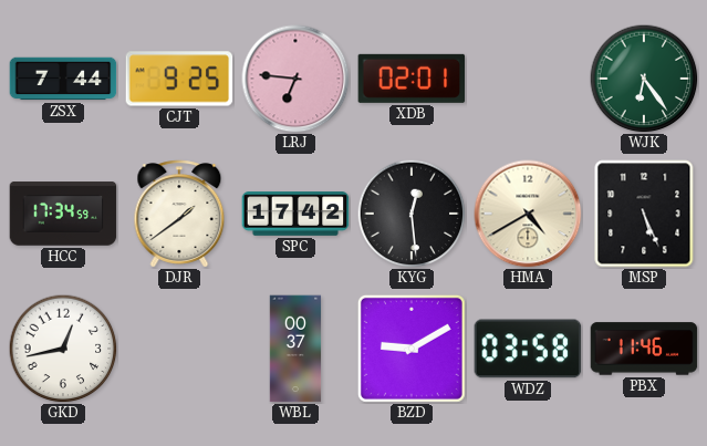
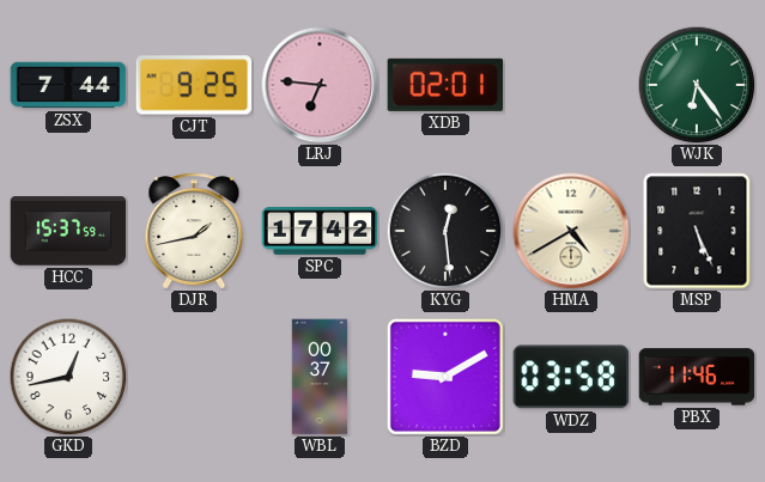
HCC: 17:34 -> 15:37
DJR: 1:39 -> 1:43
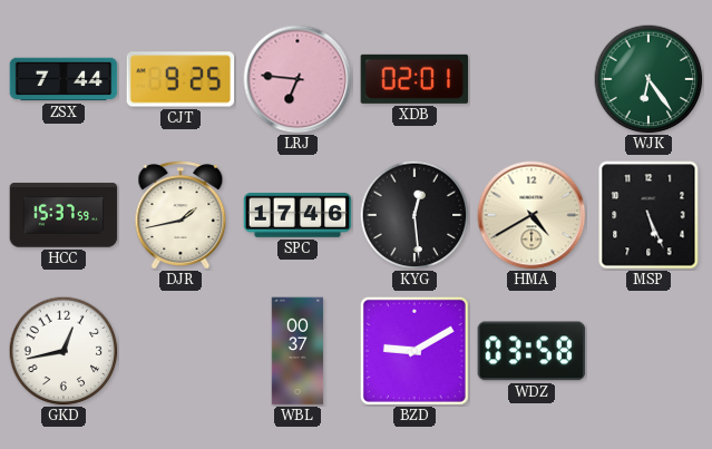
SPC: 17:42 -> 17:46
PBX: 11:46 -> none
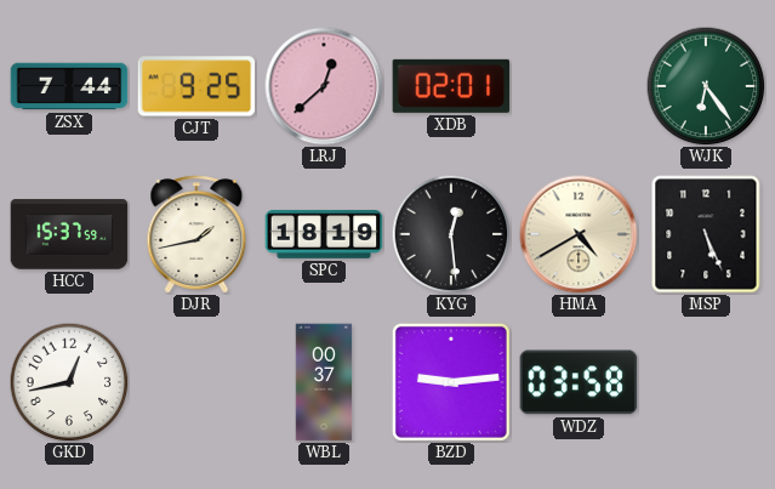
LRJ: 6:46 -> 12:38
SPC: 17:46 -> 18:19
BZD: 9:10 -> 9:14
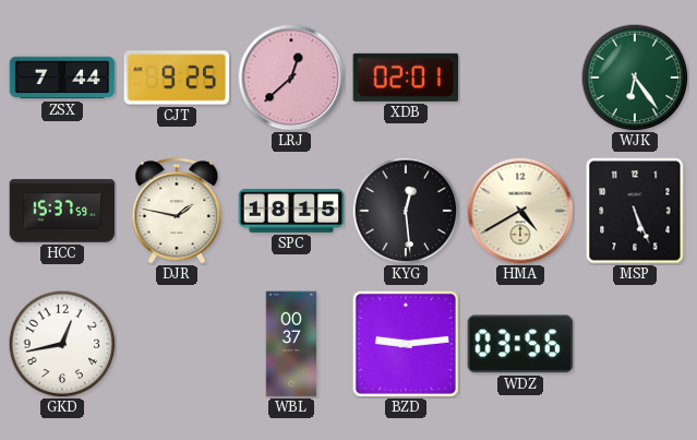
DJR: 1:43 -> 1:47
SPC: 18:19 -> 18:15
WDZ: 03:58 -> 03:56
